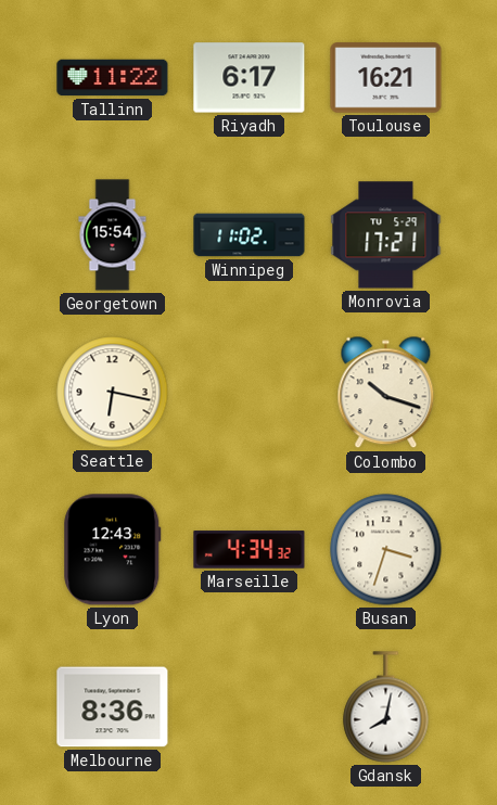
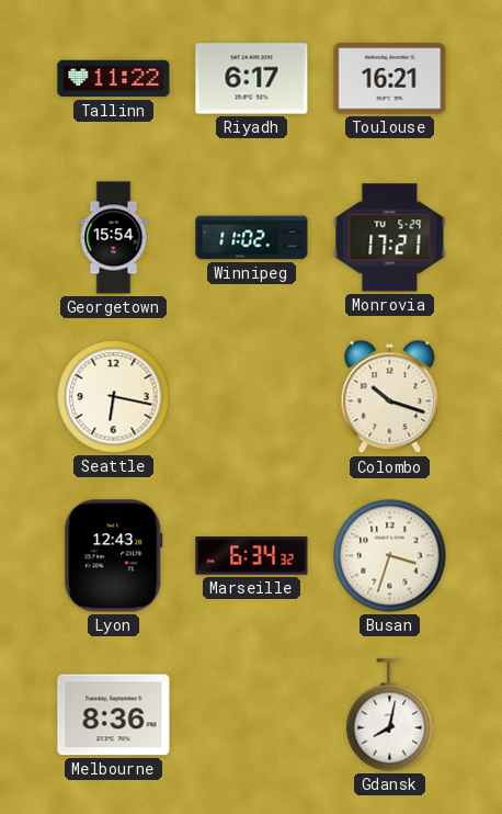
Marseille: 4:34 -> 6:34
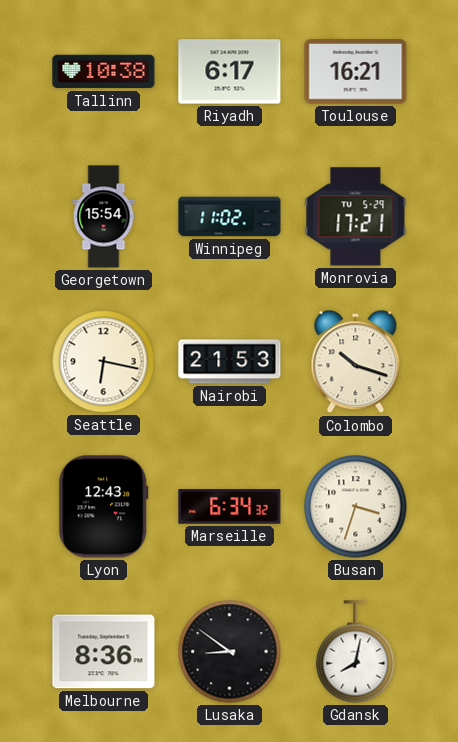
Tallinn: 11:22 -> 10:38
Nairobi: none -> 21:53
Lusaka: none -> 8:51
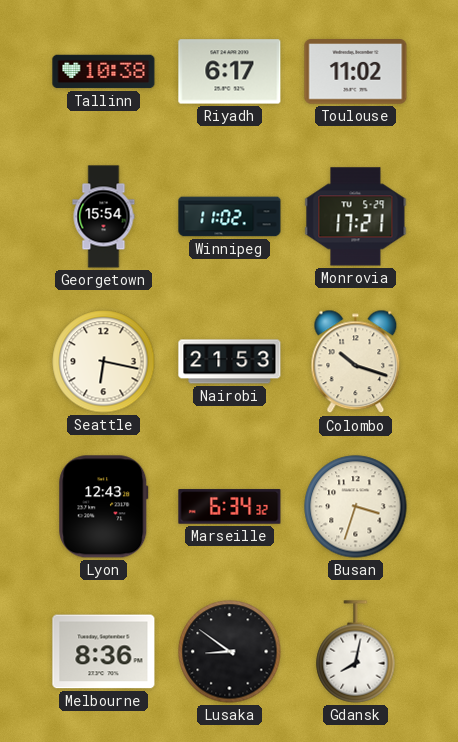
Toulouse: 16:21 -> 11:02
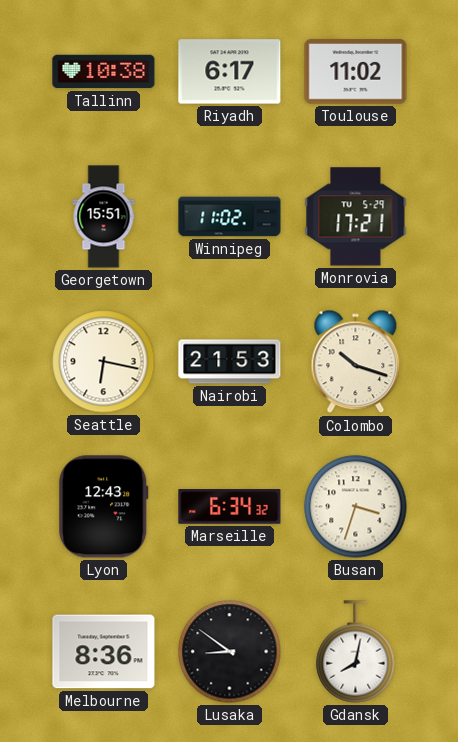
Georgetown: 15:54 -> 15:51
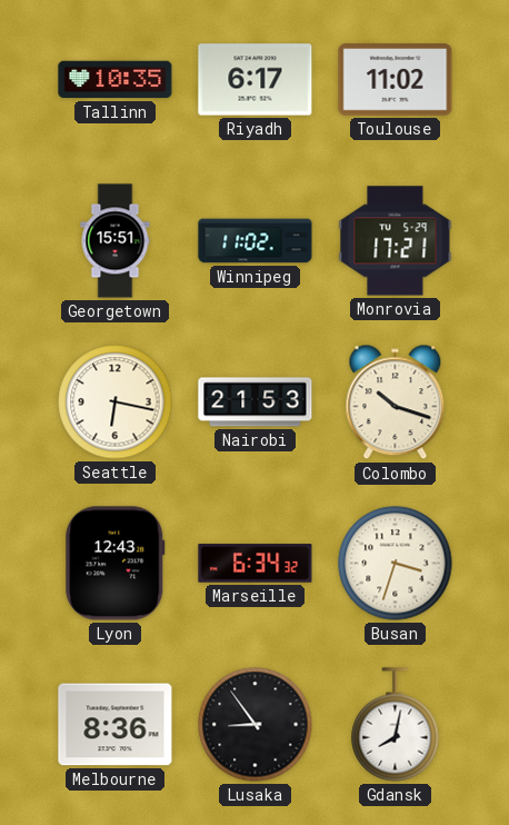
Tallinn: 10:38 -> 10:35
Lusaka: 8:51 -> 8:54
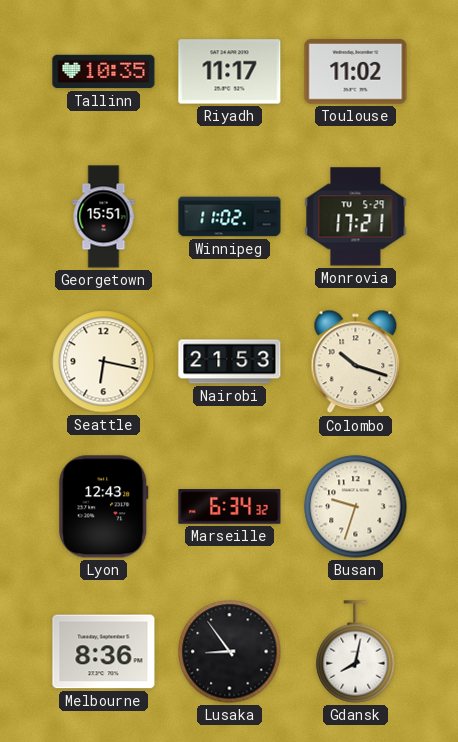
Riyadh: 6:17 -> 11:17
Busan: 3:33 -> 9:33
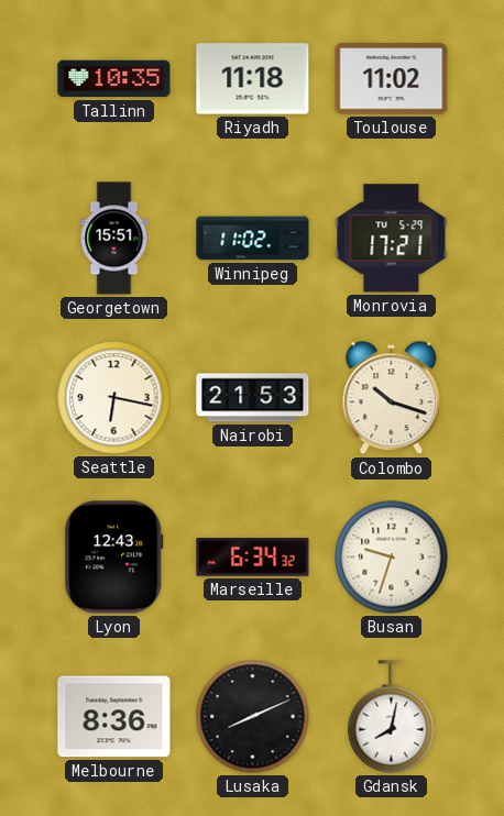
Riyadh: 11:17 -> 11:18
Lusaka: 8:54 -> 8:11
